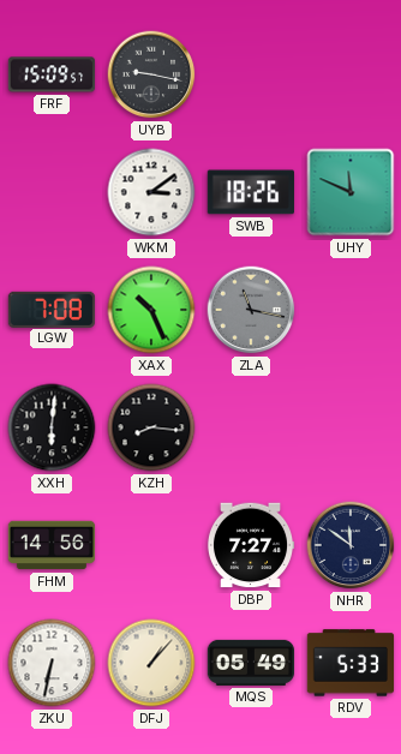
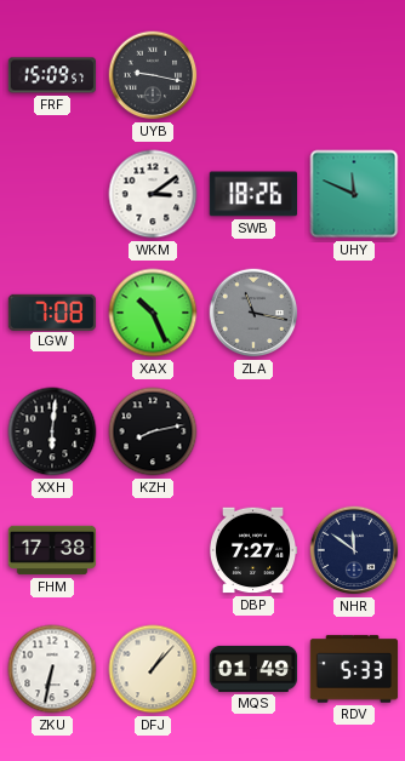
KZH: 8:16 -> 8:13
FHM: 14:56 -> 17:38
MQS: 05:49 -> 01:49
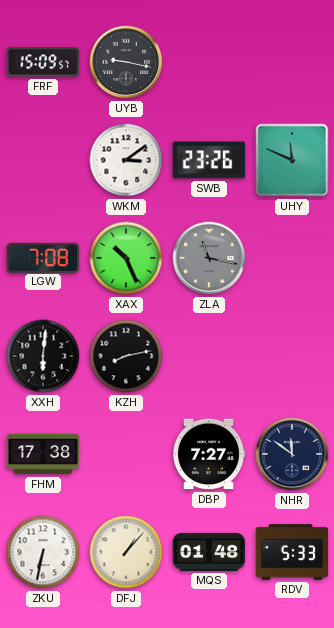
SWB: 18:26 -> 23:26
MQS: 01:49 -> 01:48
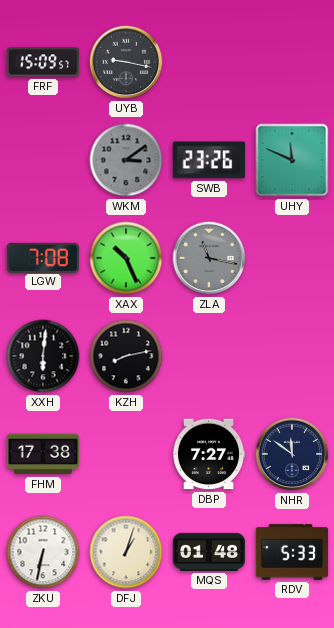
WKM dial: white -> grey
DFJ: 1:07 -> 1:03
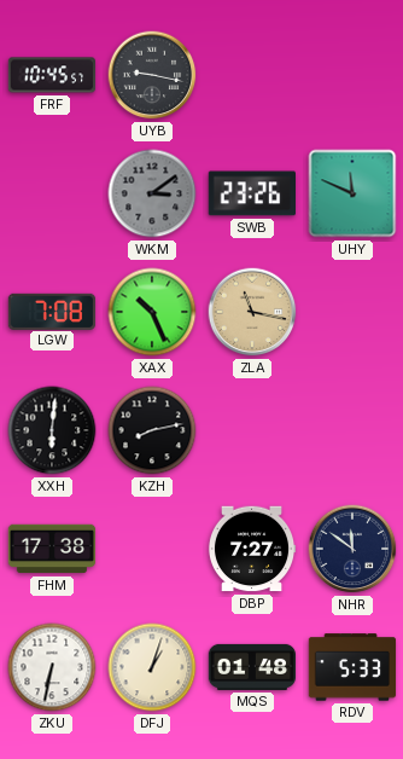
FRF: 15:09 -> 10:45
ZLA dial: grey -> champagne
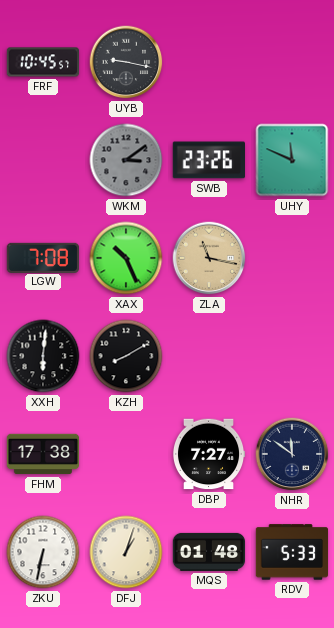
KZH: 8:13 -> 8:10
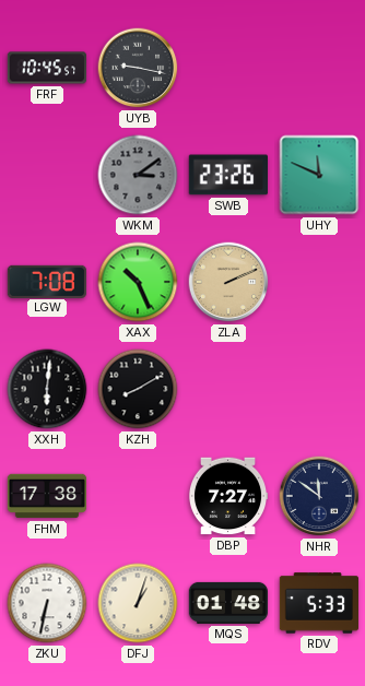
ZLA: 11:17 -> 2:11
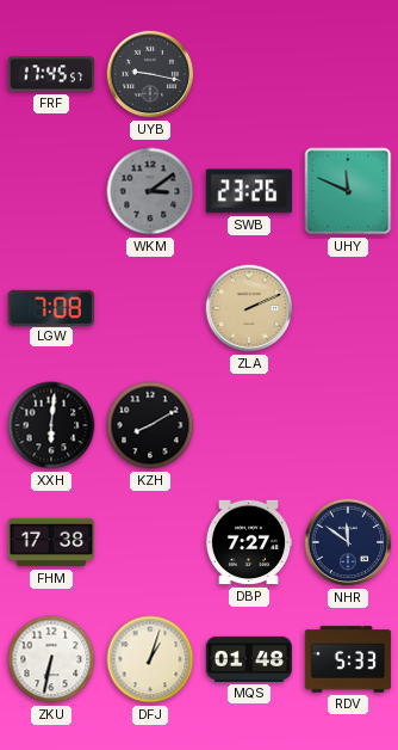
FRF: 10:45 -> 17:45
XAX: 10:26 -> none
